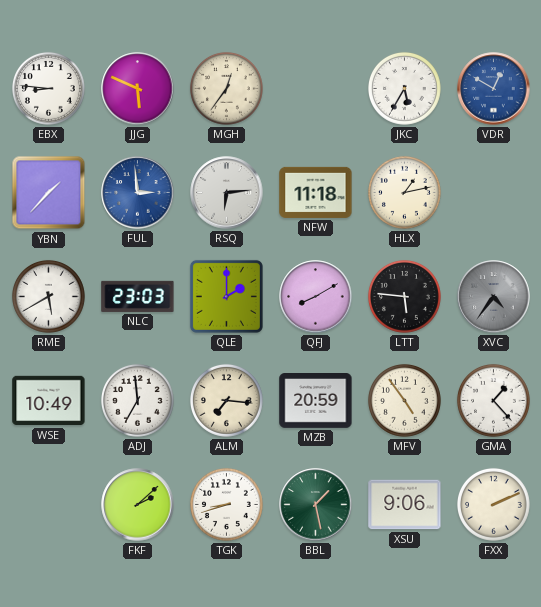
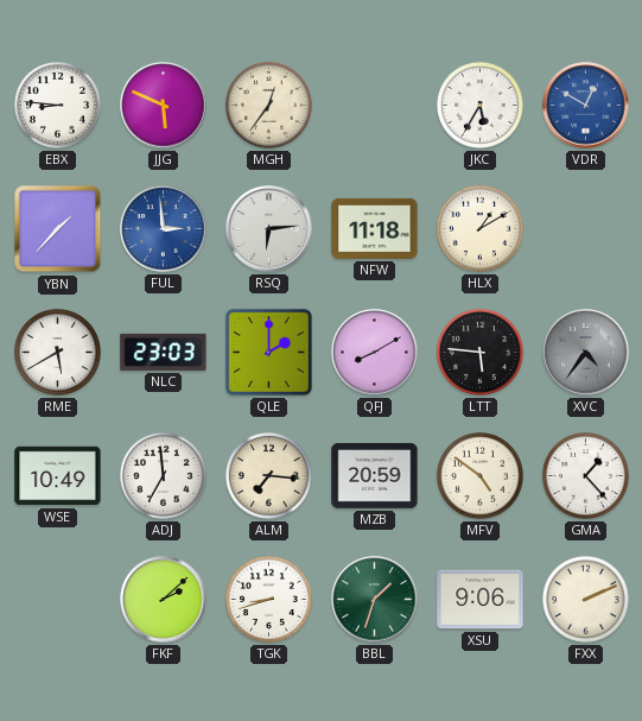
HLX: 1:13 -> 1:10
MFV: 4:54 -> 4:51
BBL: 1:28 -> 1:33
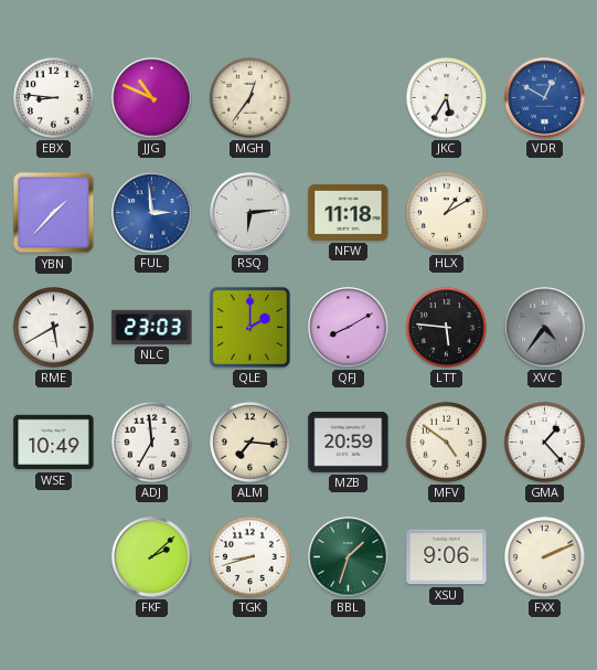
JJG: 5:49 -> 10:49
